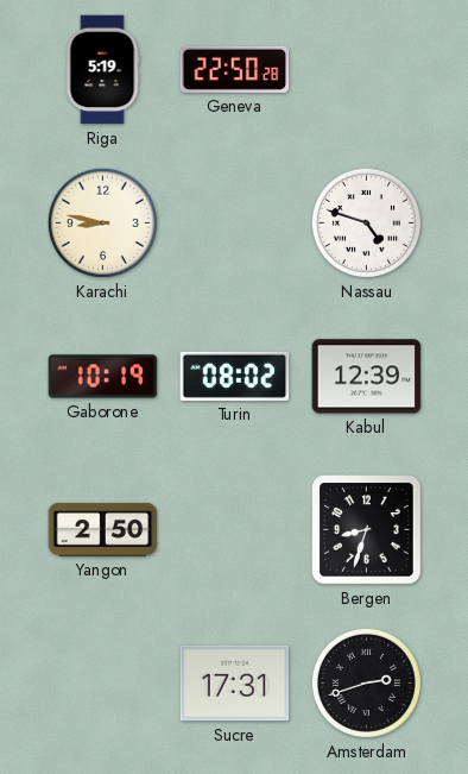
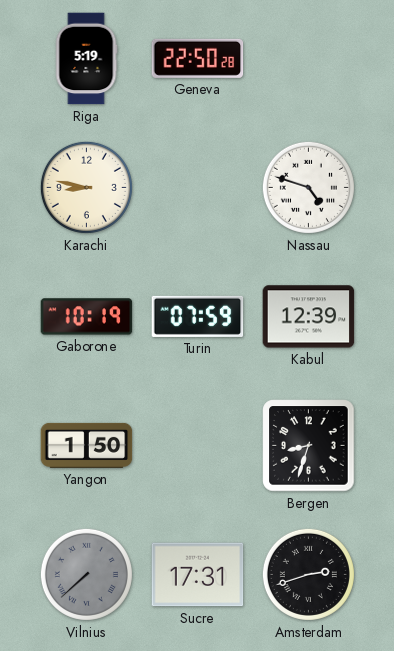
Turin: 08:02 -> 07:59
Yangon: 2:50 -> 1:50
Vilnius: none -> 7:38
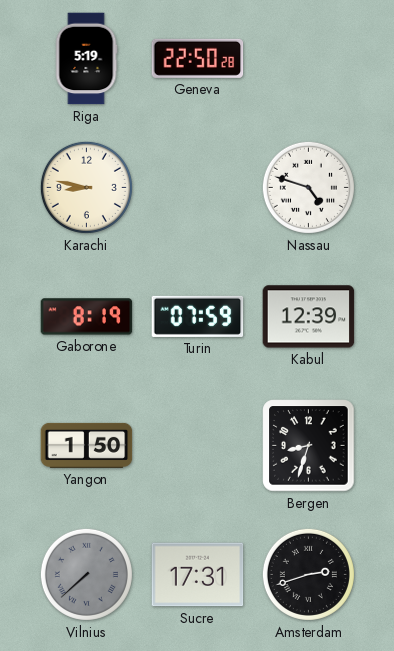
Gaborone: 10:19 -> 8:19
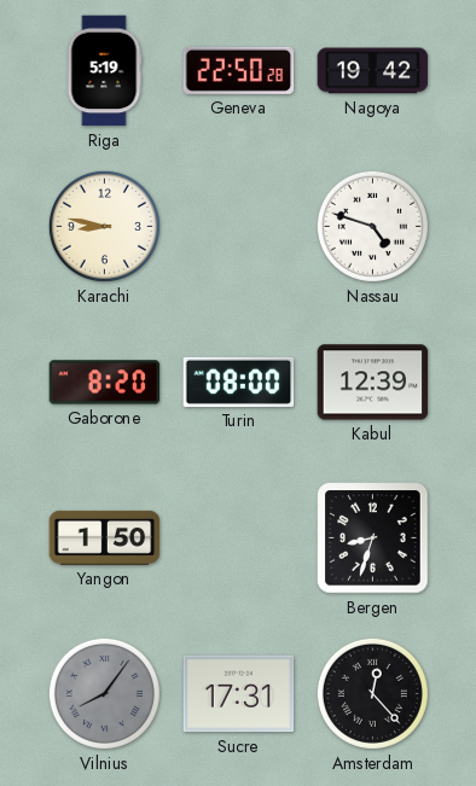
Nagoya: none -> 19:42
Gaborone: 8:19 -> 8:20
Turin: 07:59 -> 08:00
Vilnius: 7:38 -> 8:06
Amsterdam: 2:42 -> 12:23
